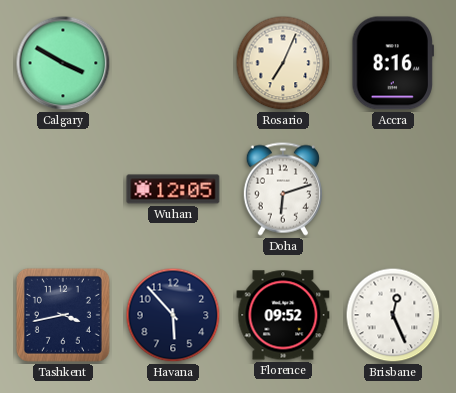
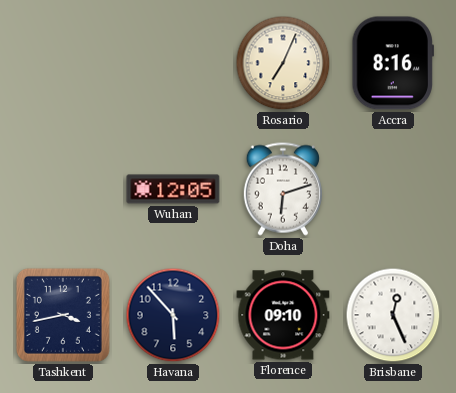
Calgary: 3:50 -> none
Florence: 09:52 -> 09:10
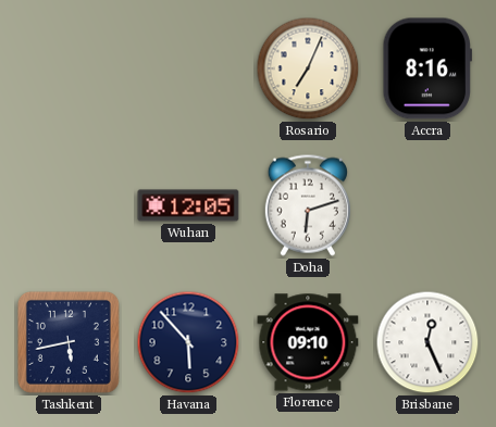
Tashkent: 3:43 -> 5:43
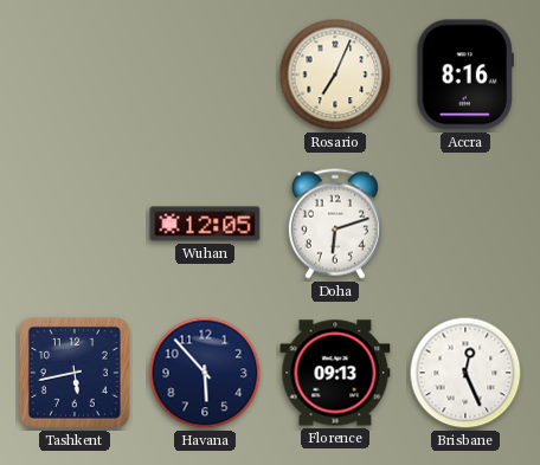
Florence: 09:10 -> 09:13
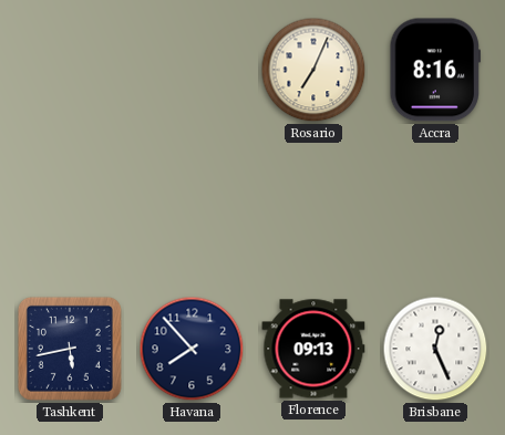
Wuhan: 12:05 -> none
Doha: 6:12 -> none
Havana: 5:53 -> 7:53
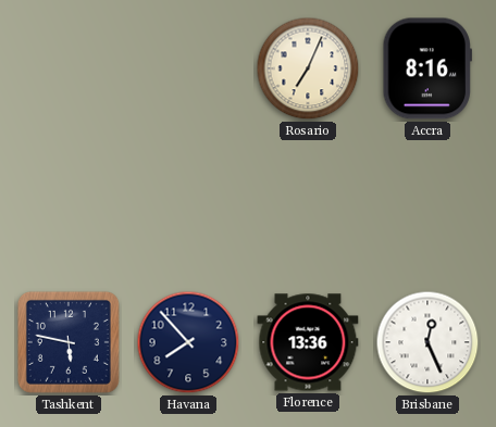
Tashkent: 5:43 -> 5:47
Florence: 09:13 -> 13:36
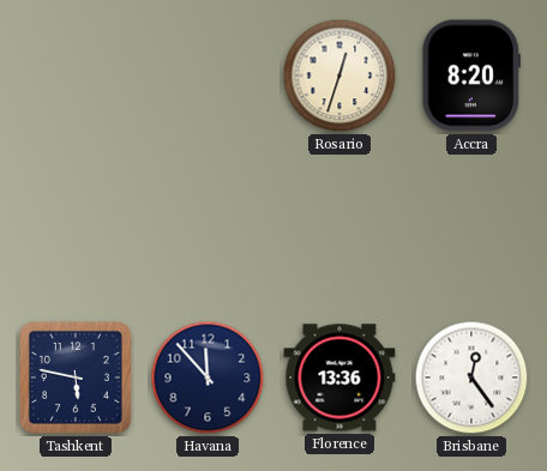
Rosario: 7:04 -> 12:33
Accra: 8:16 -> 8:20
Havana: 7:53 -> 11:53
Brisbane: 12:26 -> 12:24
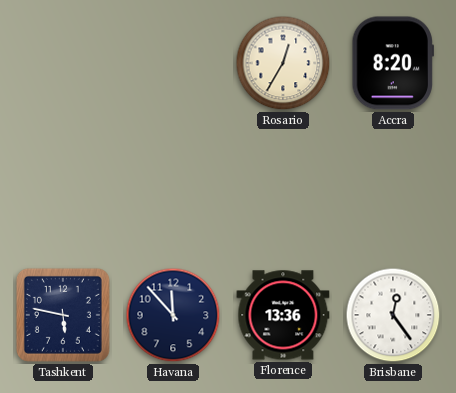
Rosario: 12:33 -> 12:35
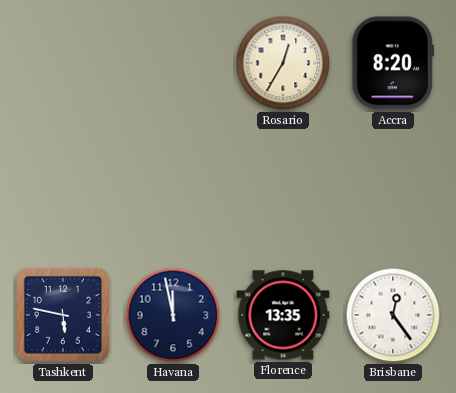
Havana: 11:53 -> 11:58
Florence: 13:36 -> 13:35
